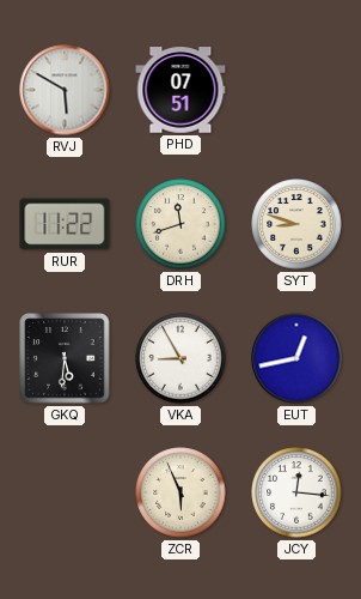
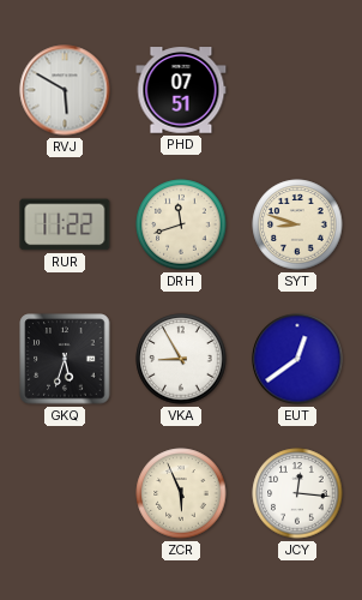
GKQ: 5:31 -> 5:33
EUT: 12:43 -> 12:39
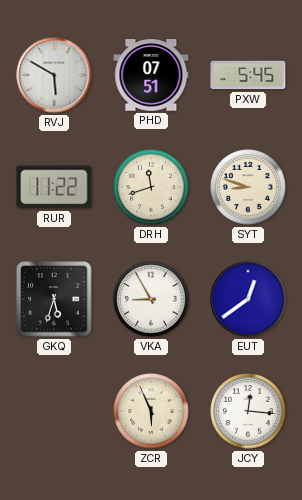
PXW: none -> 5:45
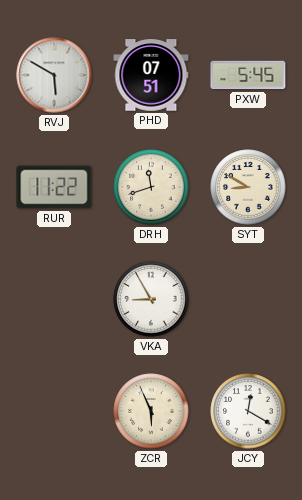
SYT: 8:48 -> 8:50
GKQ: 5:33 -> none
EUT: 12:39 -> none
JCY: 12:16 -> 12:20
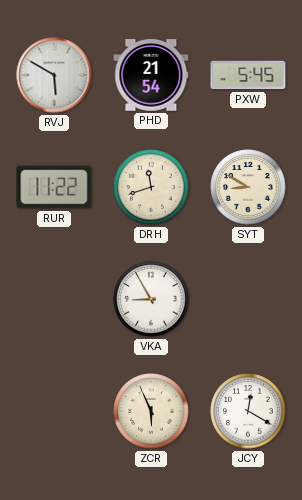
PHD: 07:51 -> 21:54
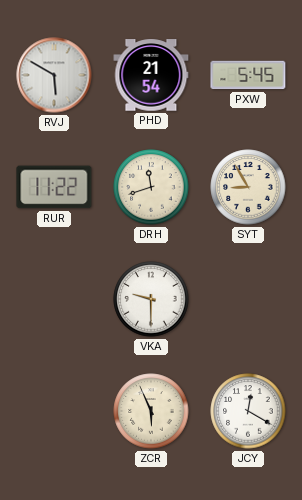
SYT: 8:50 -> 8:55
VKA: 8:55 -> 9:30
